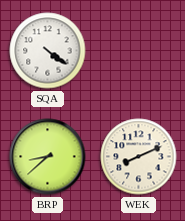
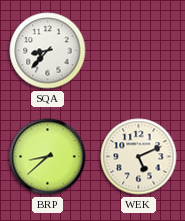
SQA: 4:21 -> 8:37
WEK: 8:11 -> 5:11
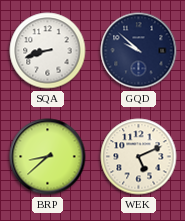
SQA: 8:37 -> 8:42
GQD: none -> 9:52
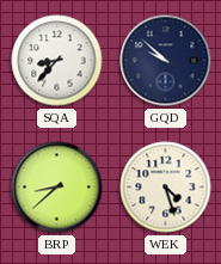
SQA: 8:42 -> 8:37
WEK: 5:11 -> 4:27
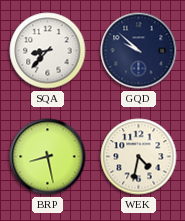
BRP: 8:38 -> 8:28
WEK: 4:27 -> 4:32
